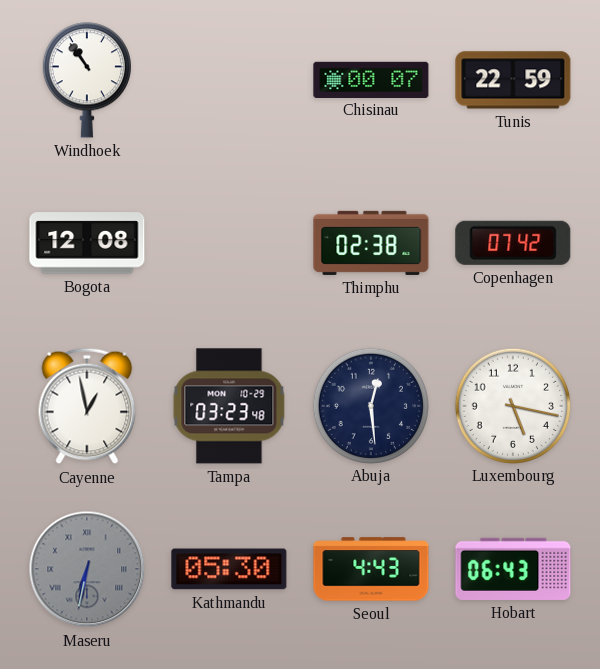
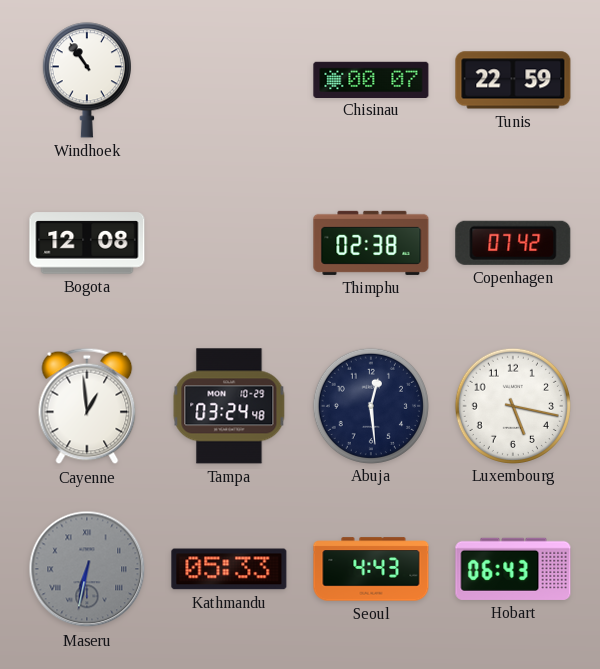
Cayenne: 12:58 -> 12:59
Tampa: 03:23 -> 03:24
Kathmandu: 05:30 -> 05:33
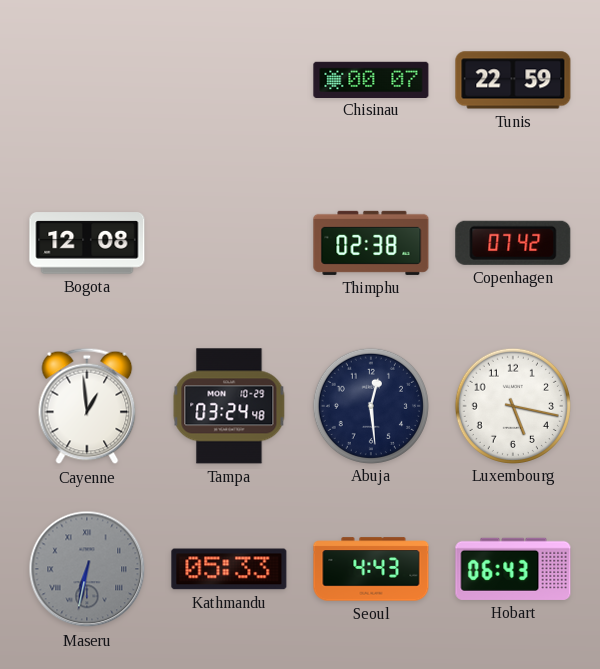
Windhoek: 10:54 -> none
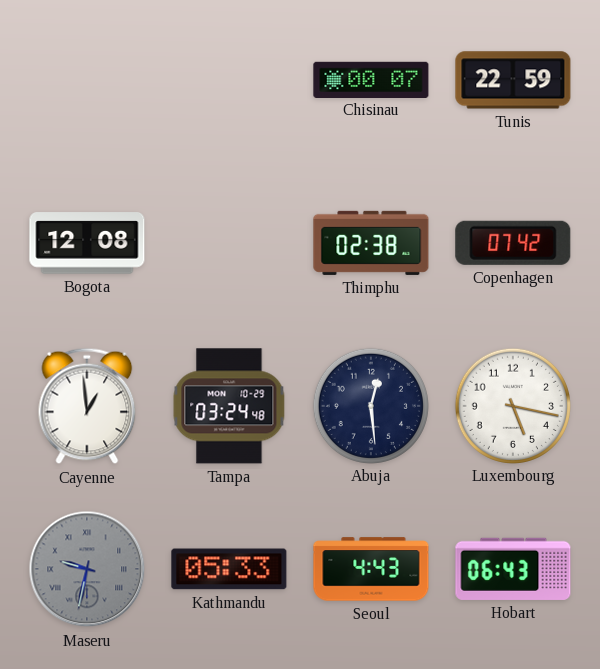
Maseru: 6:32 -> 9:32
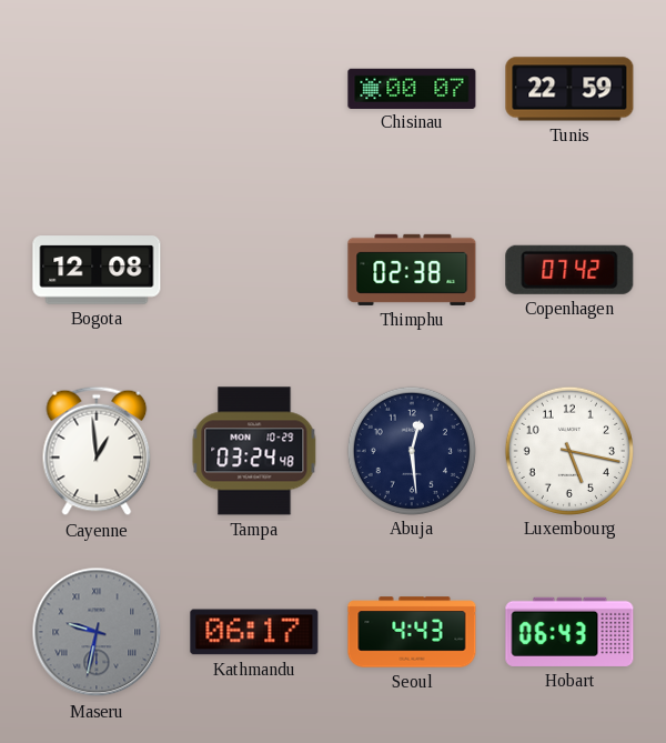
Kathmandu: 05:33 -> 06:17
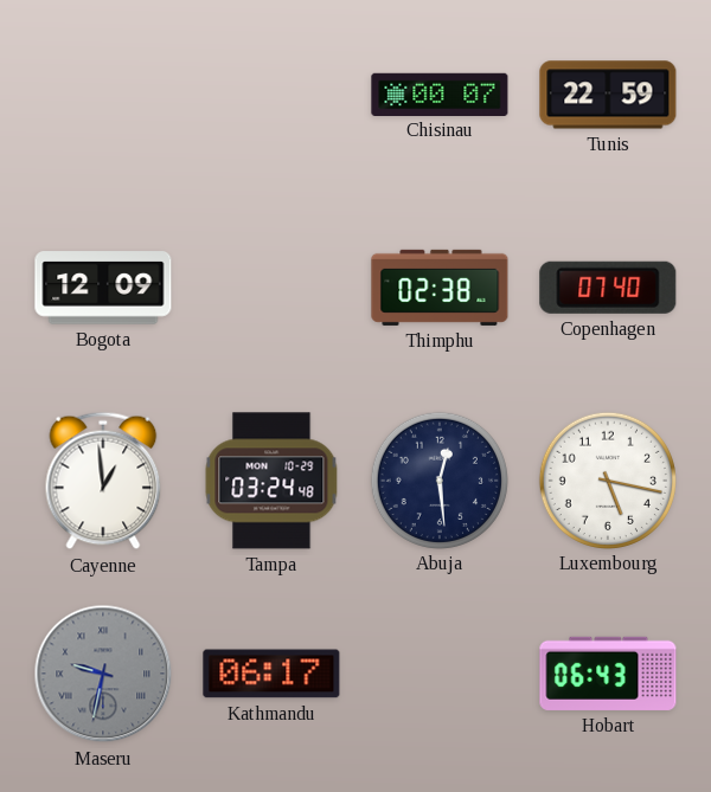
Bogota: 12:08 -> 12:09
Copenhagen: 07:42 -> 07:40
Seoul: 4:43 -> none
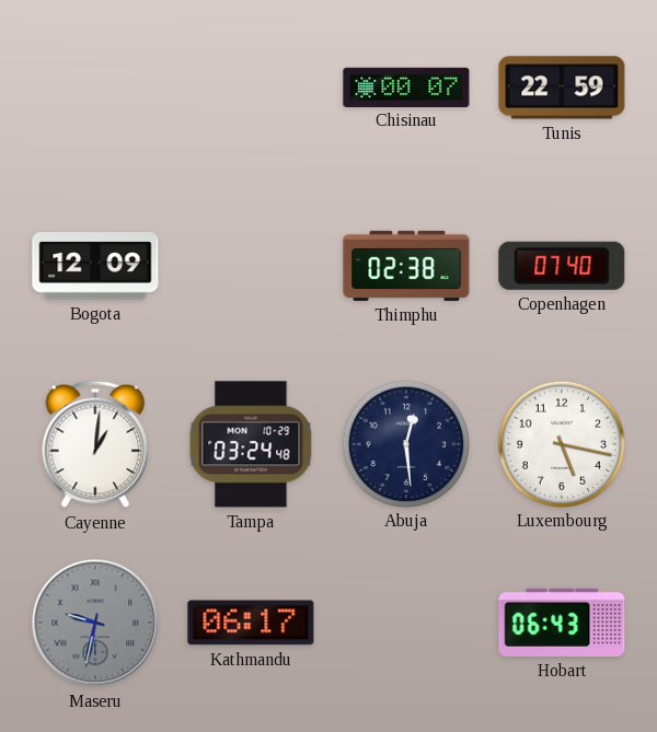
Cayenne: 12:59 -> 1:01
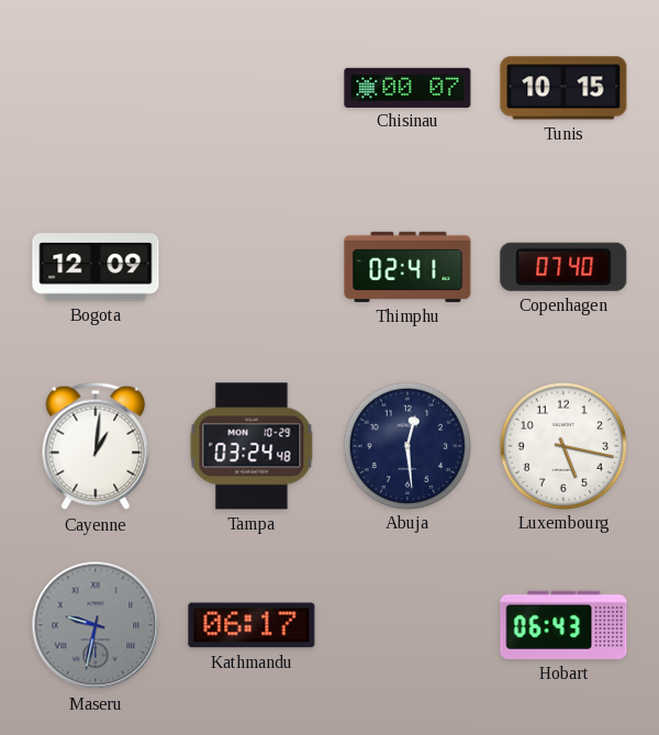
Tunis: 22:59 -> 10:15
Thimphu: 02:38 -> 02:41
